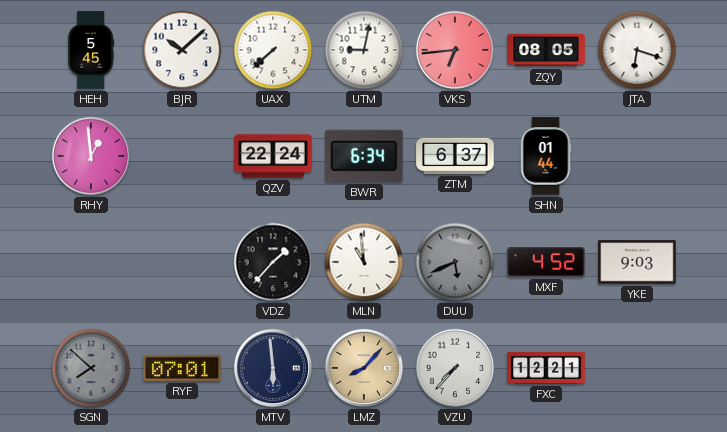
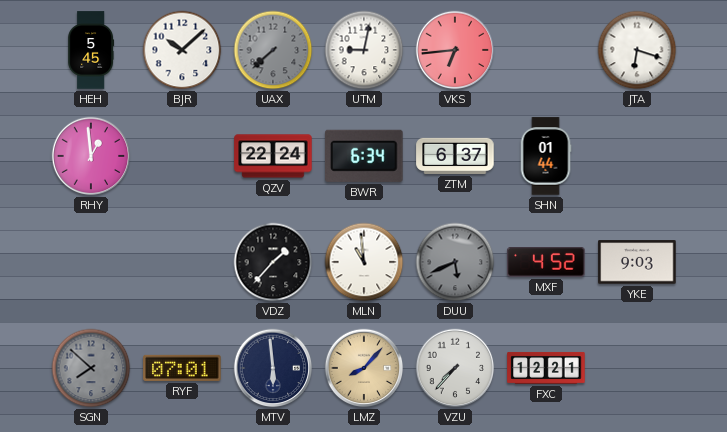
UAX dial: white -> grey
ZQY: 08:05 -> none
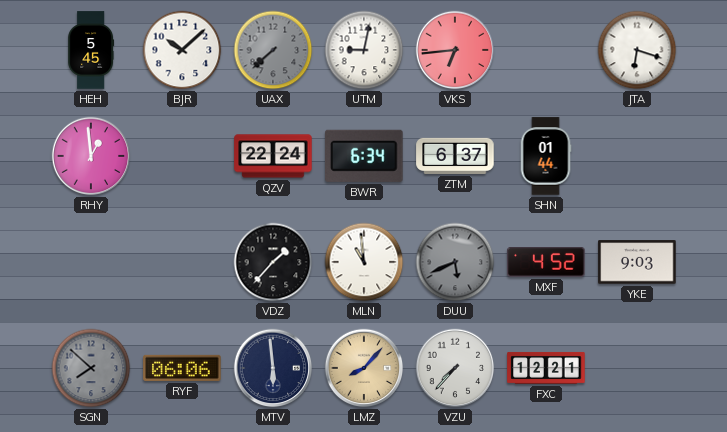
RYF: 07:01 -> 06:06
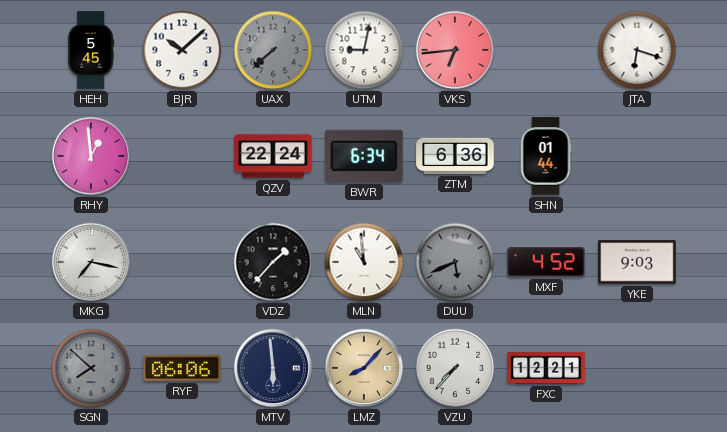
ZTM: 6:37 -> 6:36
MKG: none -> 7:17
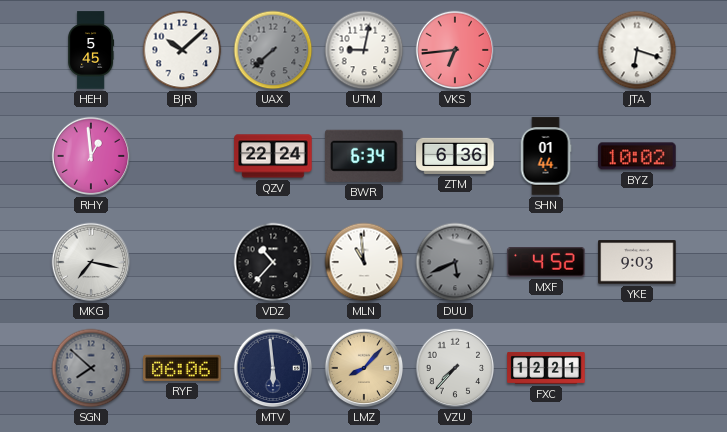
BYZ: none -> 10:02
VDZ: 1:37 -> 10:37
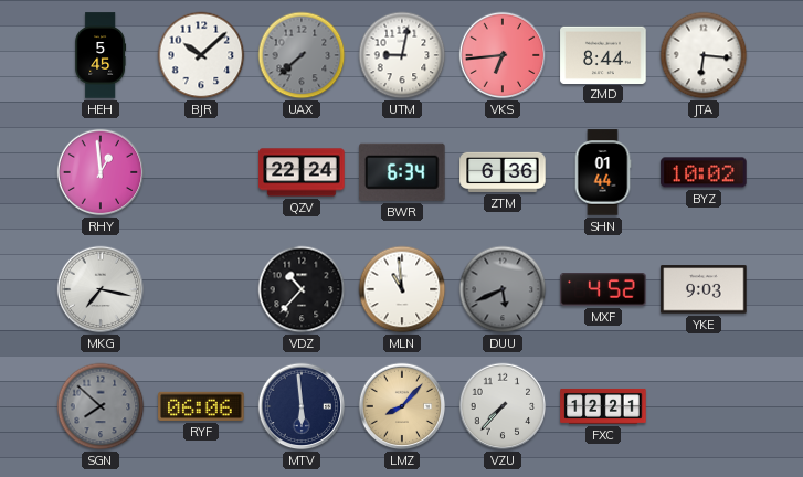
ZMD: none -> 8:44
JTA: 6:18 -> 6:16
